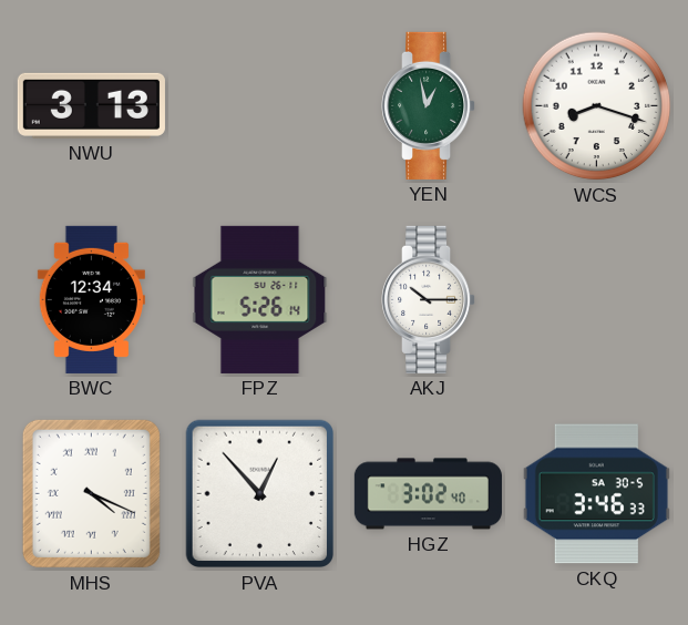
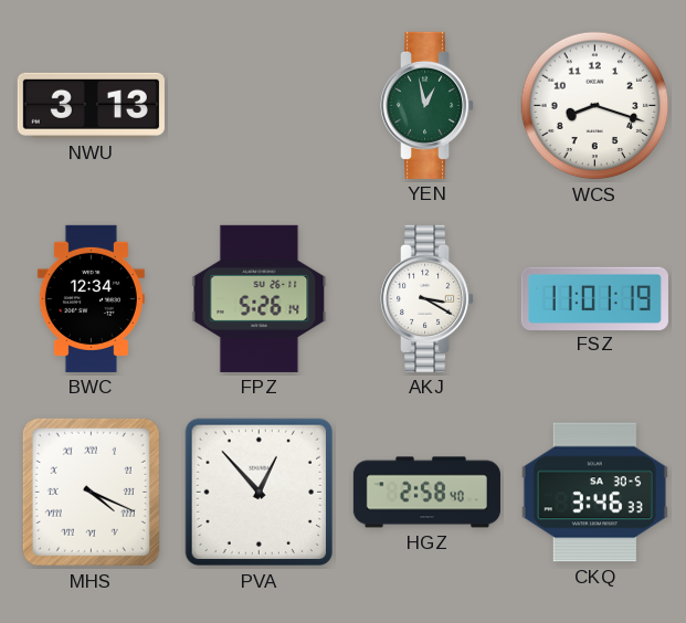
AKJ: 10:15 -> 3:20
FSZ: none -> 11:01
HGZ: 3:02 -> 2:58
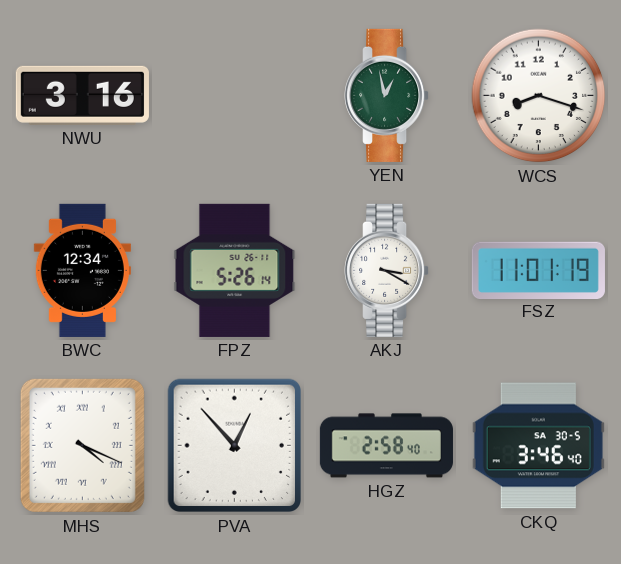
NWU: 3:13 -> 3:16
CKQ: 3:46:33 -> 3:46:40
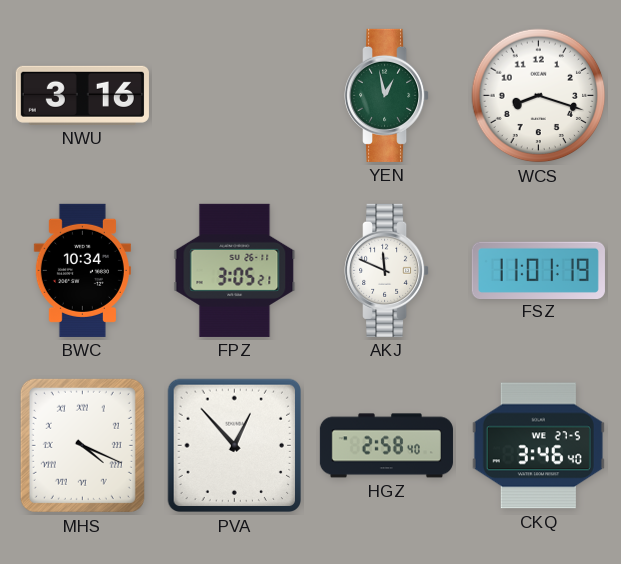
BWC: 12:34 -> 10:34
FPZ: 5:26 -> 3:05
AKJ: 3:20 -> 11:49
CKQ date: SA 30-5 -> WE 27-5
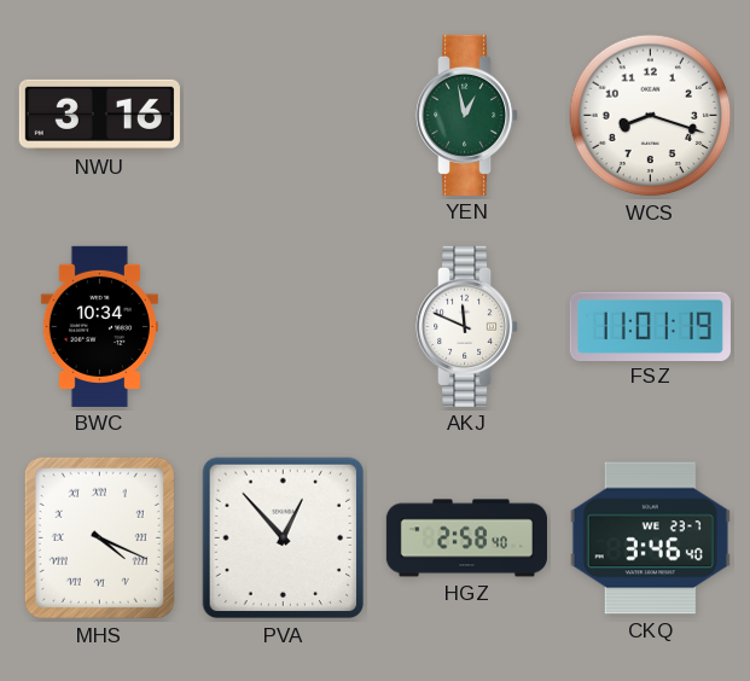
FPZ: 3:05 -> none
CKQ date: WE 27-5 -> WE 23-7
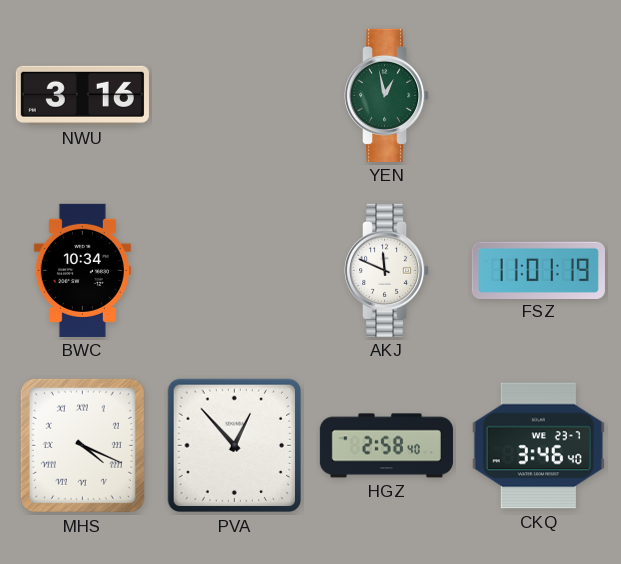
WCS: 8:18 -> none
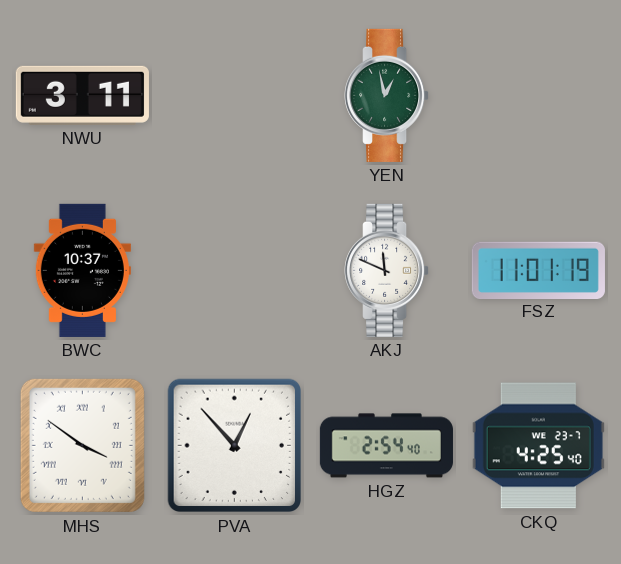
NWU: 3:16 -> 3:11
BWC: 10:34 -> 10:37
MHS: 4:19 -> 3:51
HGZ: 2:58 -> 2:54
CKQ: 3:46 -> 4:25
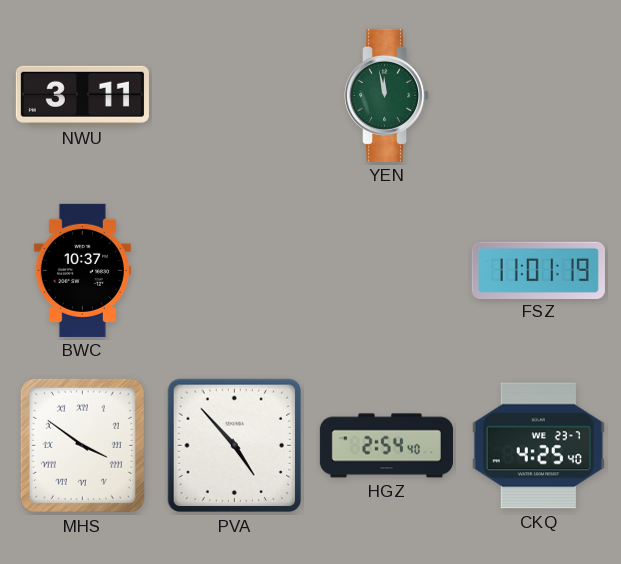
YEN: 12:58 -> 11:58
AKJ: 11:49 -> none
PVA: 12:53 -> 4:53
